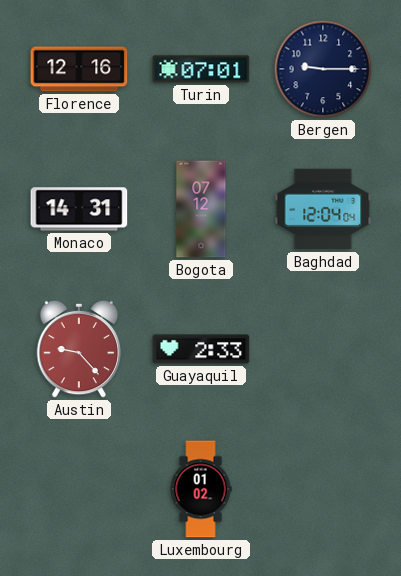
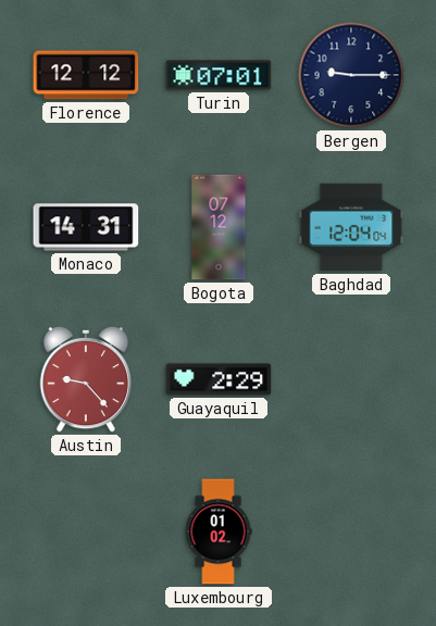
Florence: 12:16 -> 12:12
Guayaquil: 2:33 -> 2:29
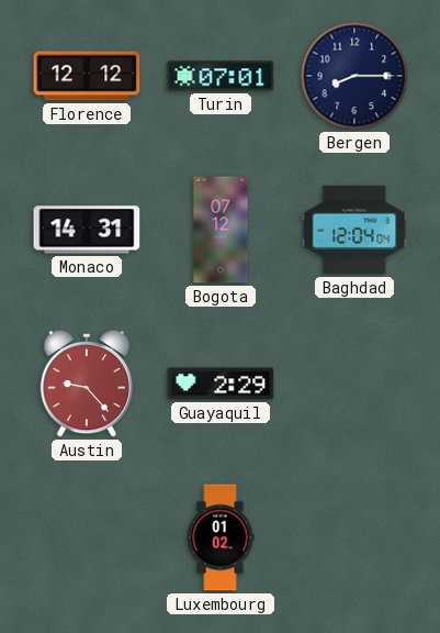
Bergen: 9:15 -> 8:15
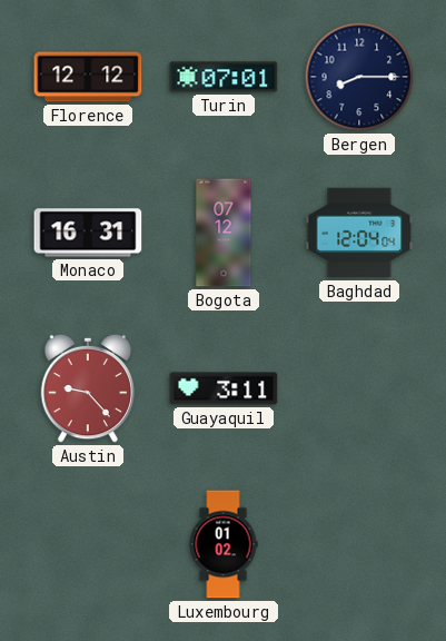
Monaco: 14:31 -> 16:31
Guayaquil: 2:29 -> 3:11
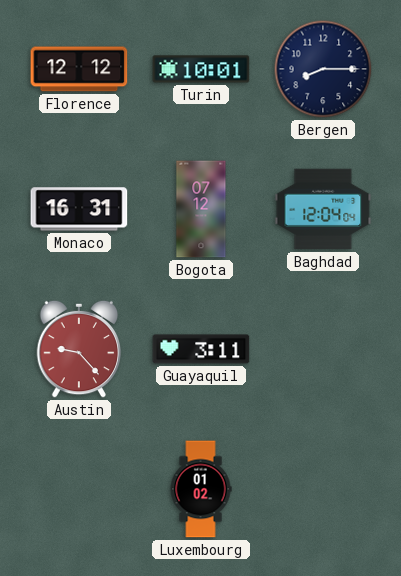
Turin: 07:01 -> 10:01
